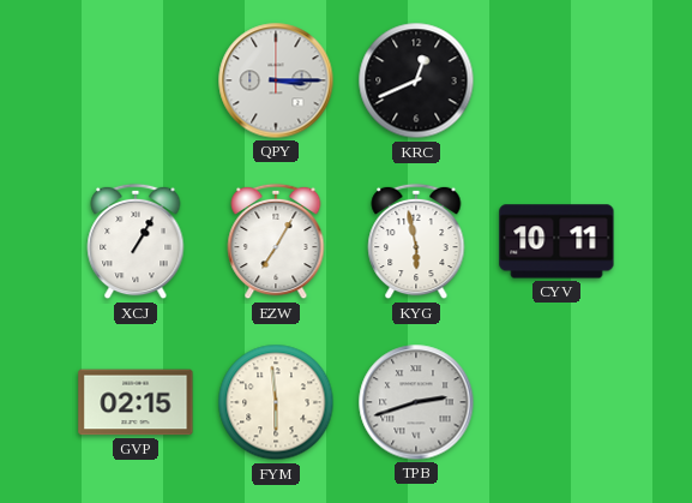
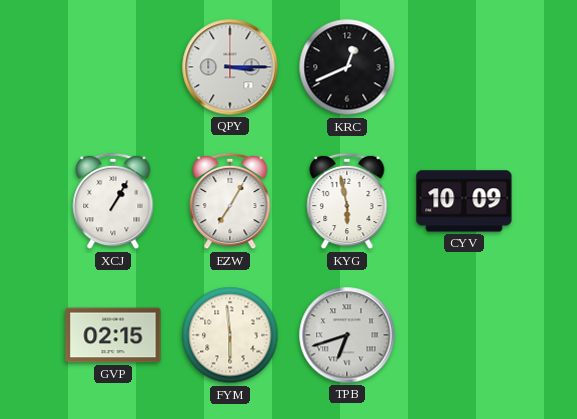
CYV: 10:11 -> 10:09
TPB: 2:42 -> 6:42
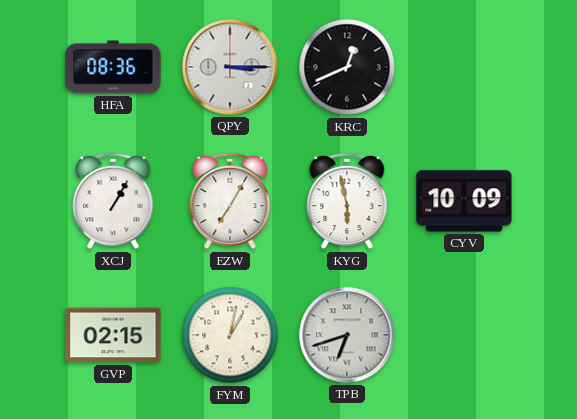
HFA: none -> 08:36
FYM: 5:59 -> 1:02
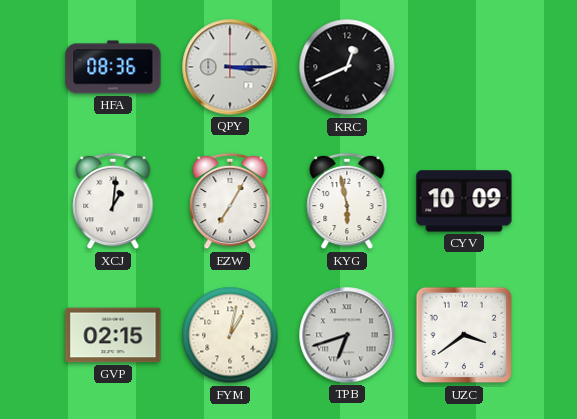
XCJ: 1:05 -> 1:01
UZC: none -> 3:39
